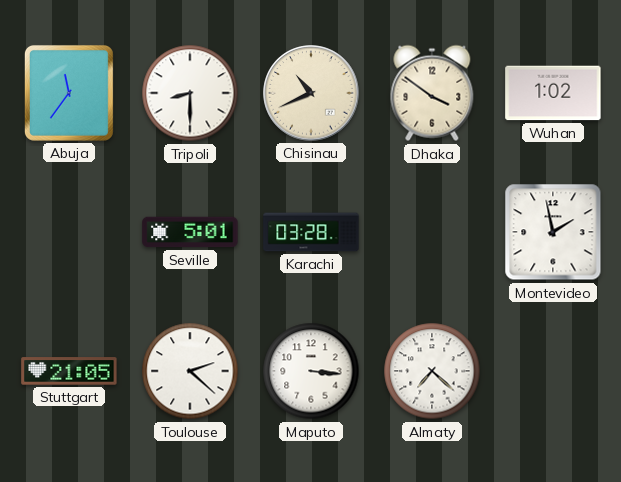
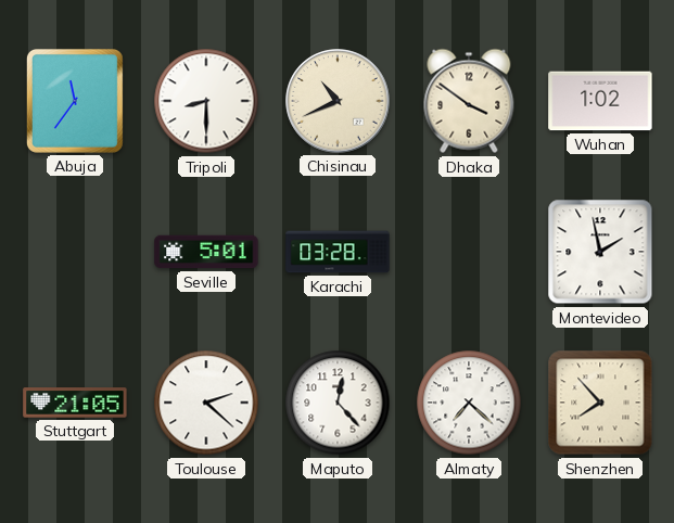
Maputo: 3:16 -> 12:23
Shenzhen: none -> 7:53
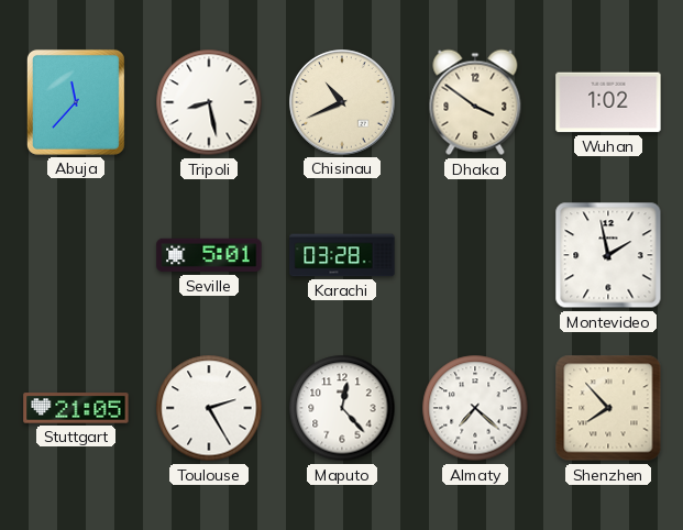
Abuja: 11:36 -> 11:37
Tripoli: 8:30 -> 8:28
Toulouse: 2:22 -> 2:25
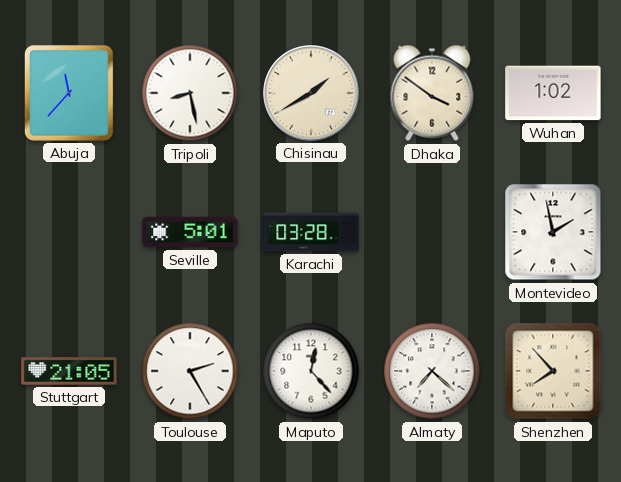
Chisinau: 10:41 -> 1:40
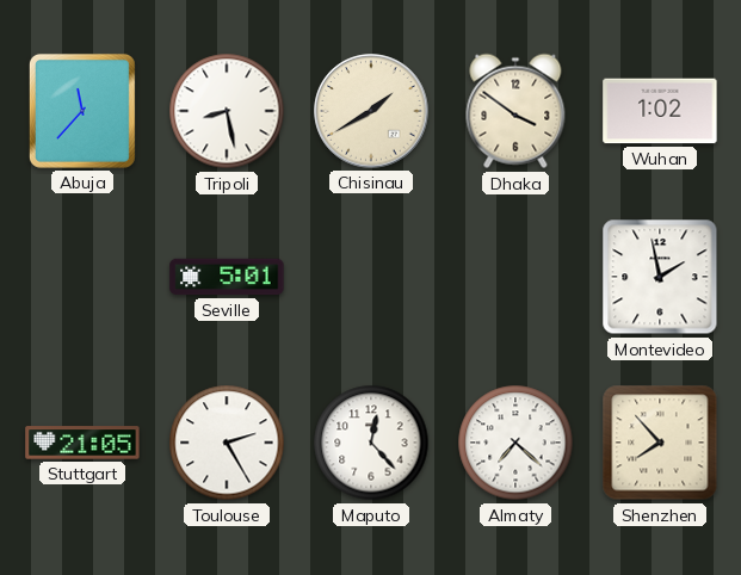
Karachi: 03:28 -> none
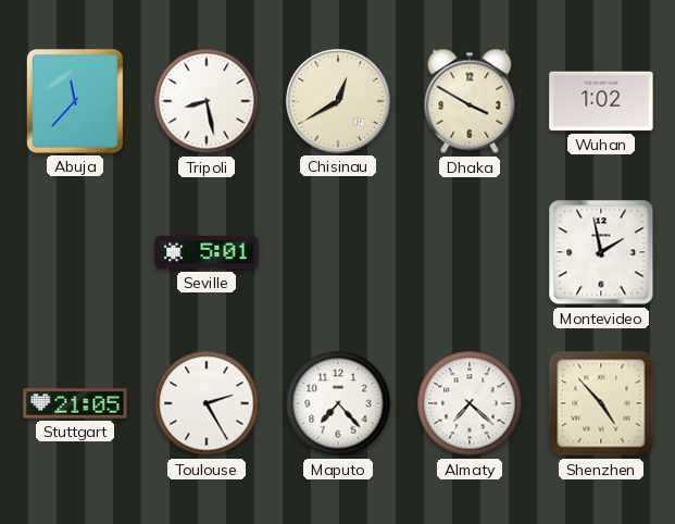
Chisinau: 1:40 -> 12:40
Dhaka: 3:51 -> 3:50
Maputo: 12:23 -> 7:23
Shenzhen: 7:53 -> 4:53
